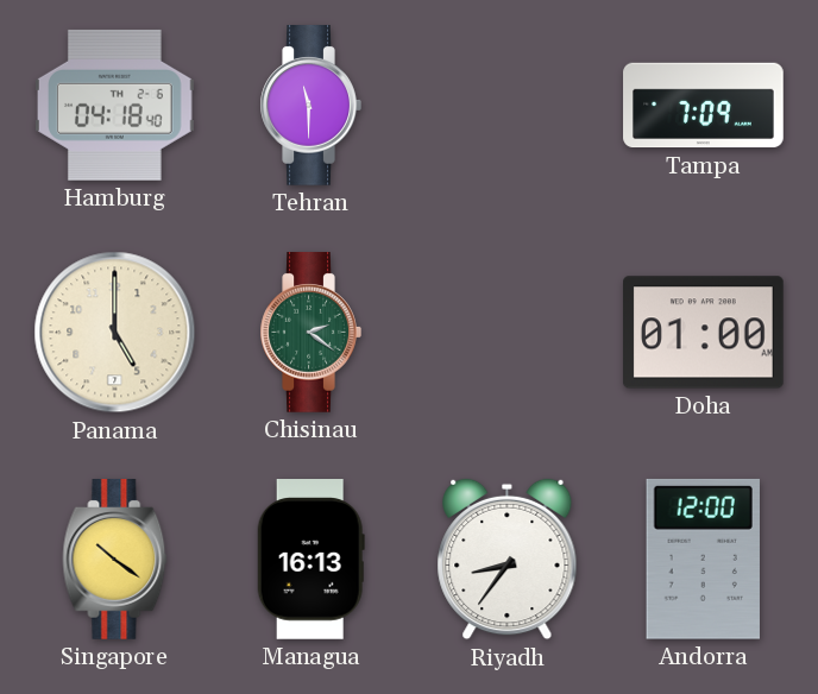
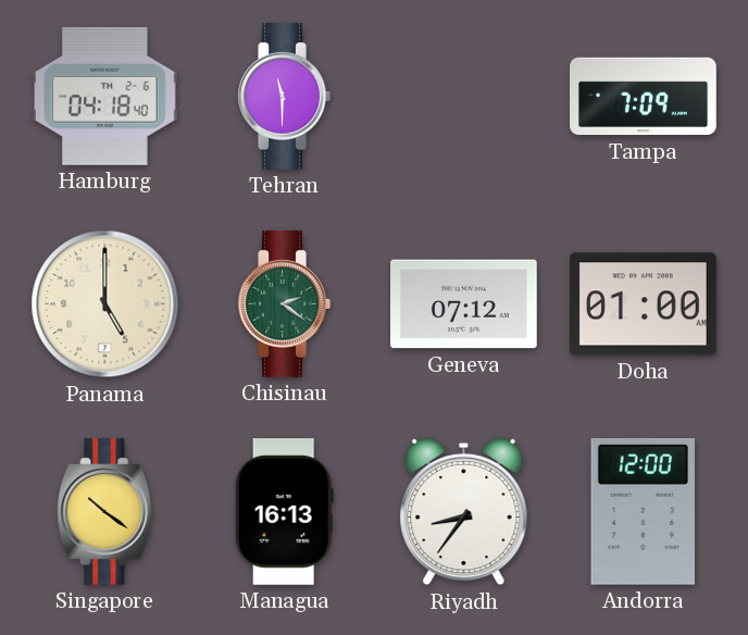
Geneva: none -> 07:12
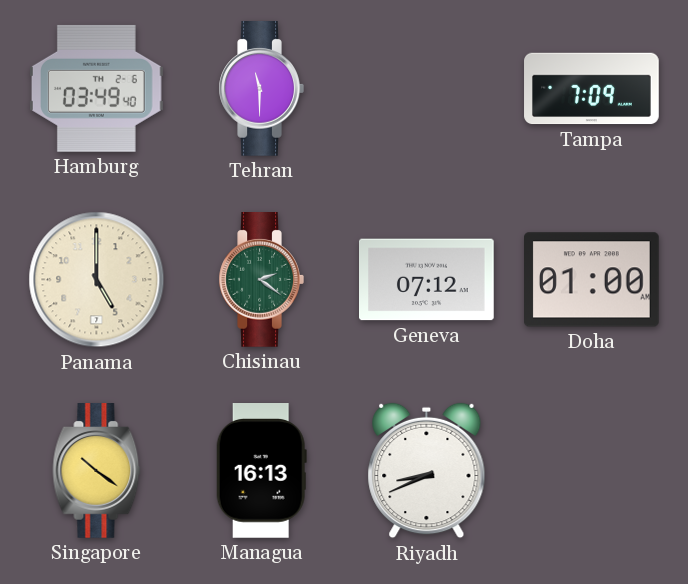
Hamburg: 04:18 -> 03:49
Riyadh: 8:36 -> 8:41
Andorra: 12:00 -> none
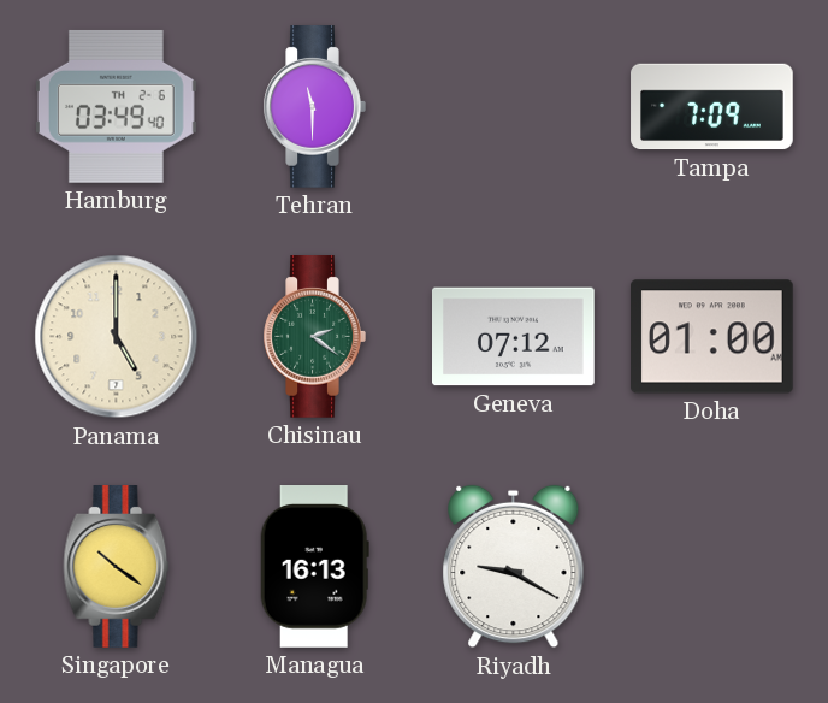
Riyadh: 8:41 -> 9:20
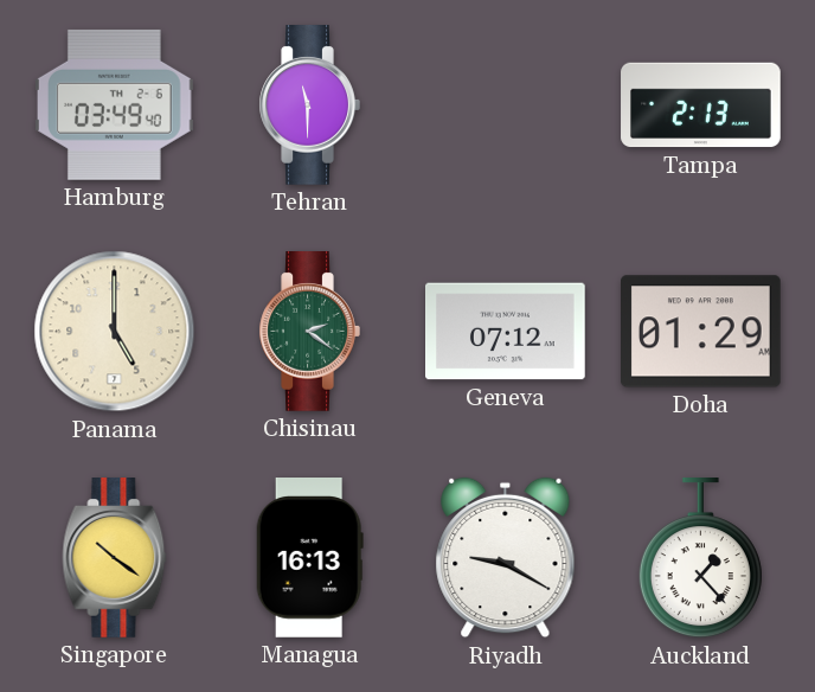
Tampa: 7:09 -> 2:13
Doha: 01:00 -> 01:29
Auckland: none -> 1:23
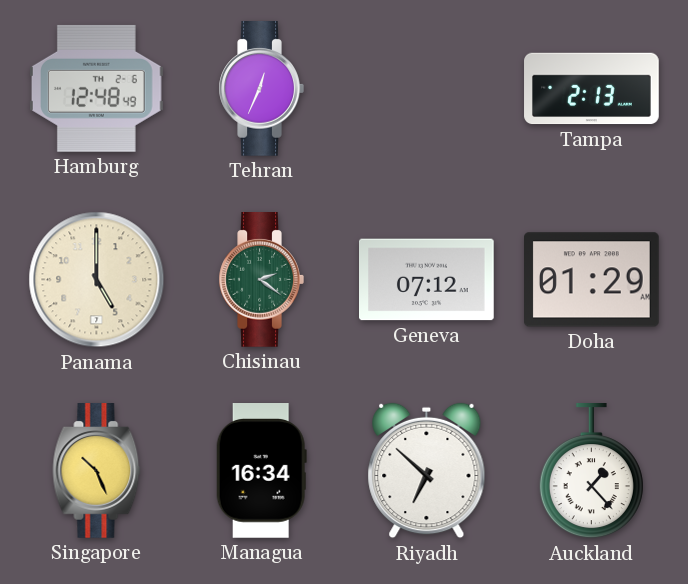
Hamburg: 03:49 -> 12:48
Tehran: 11:30 -> 12:34
Singapore: 10:21 -> 10:26
Managua: 16:13 -> 16:34
Riyadh: 9:20 -> 6:52
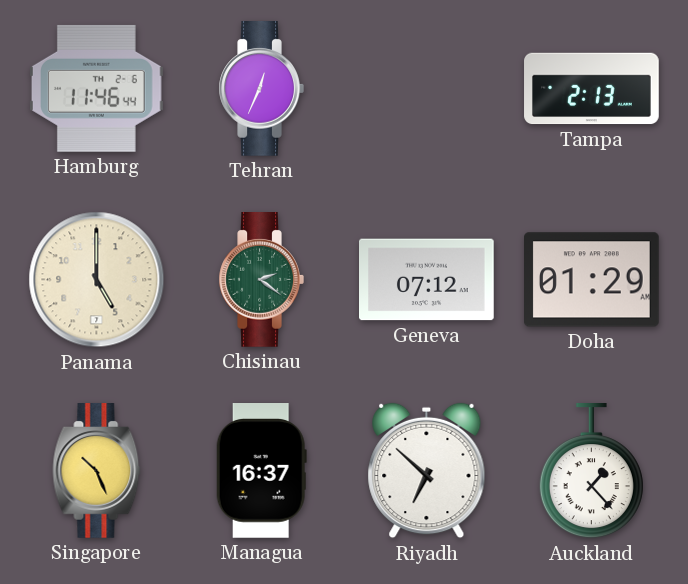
Hamburg: 12:48 -> 11:46
Managua: 16:34 -> 16:37
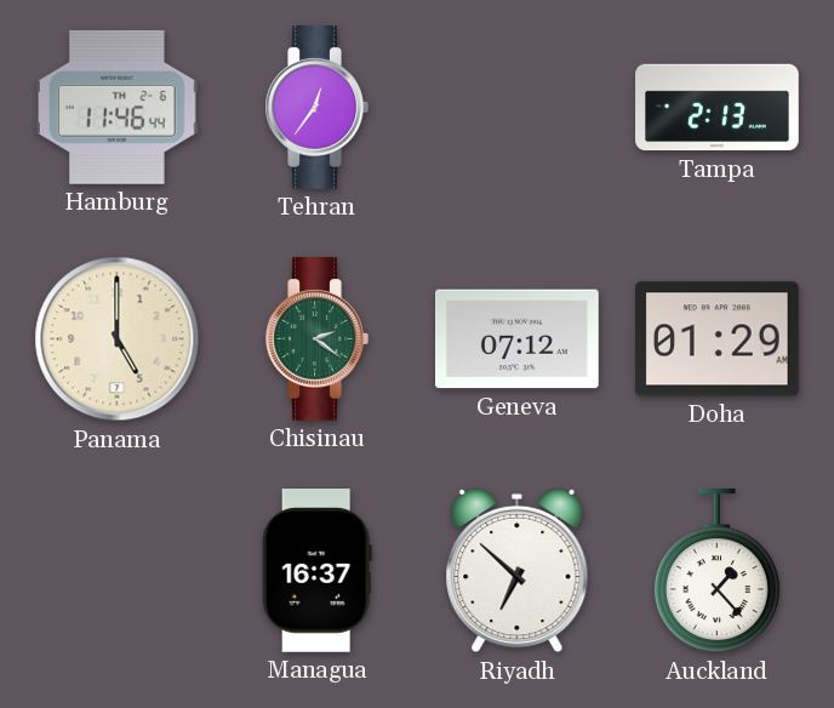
Tehran: 12:34 -> 12:36
Singapore: 10:26 -> none
